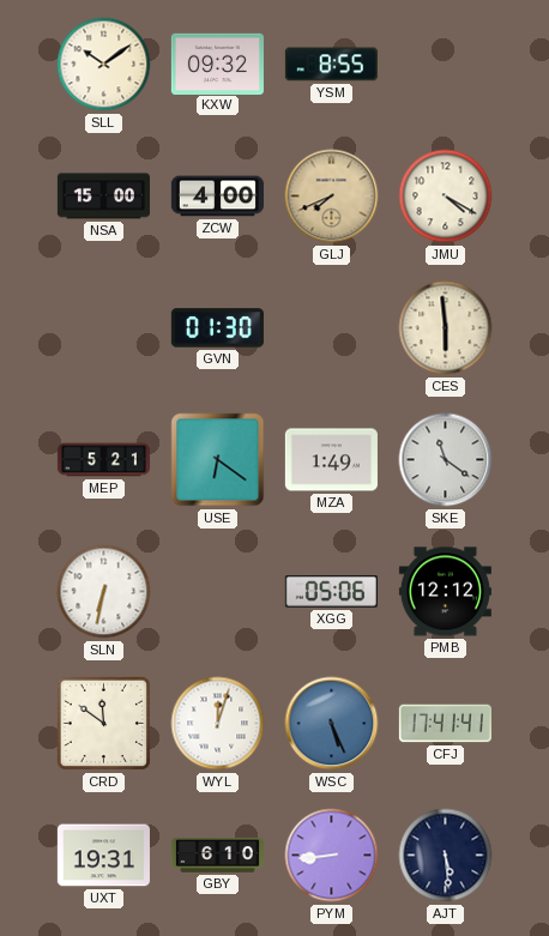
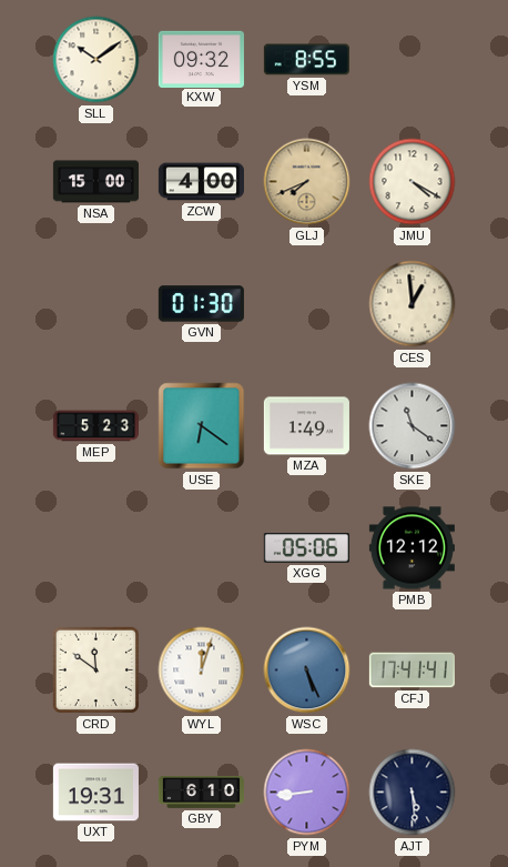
CES: 5:59 -> 12:59
MEP: 5:21 -> 5:23
SLN: 6:32 -> none
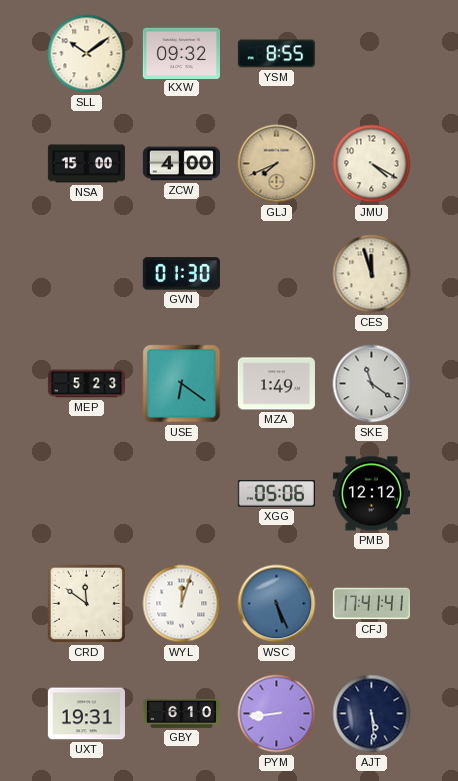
CES: 12:59 -> 11:57
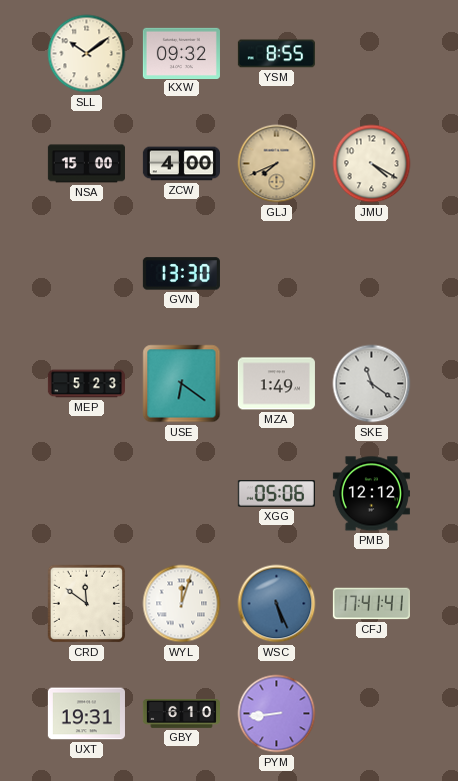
GVN: 01:30 -> 13:30
CES: 11:57 -> none
AJT: 5:29 -> none
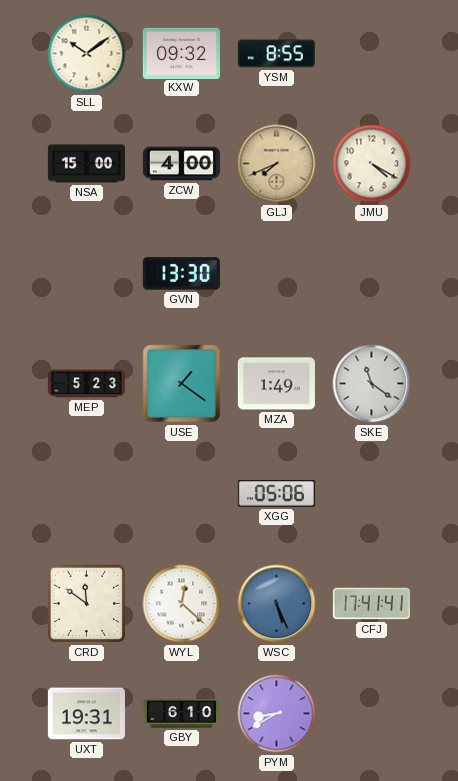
USE: 6:21 -> 1:21
PMB: 12:12 -> none
WYL: 12:03 -> 12:22
PYM: 8:44 -> 8:40
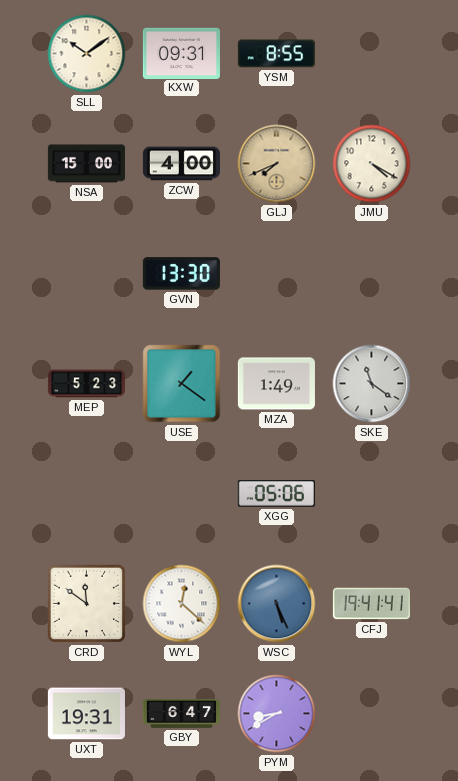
KXW: 09:32 -> 09:31
CFJ: 17:41 -> 19:41
GBY: 6:10 -> 6:47
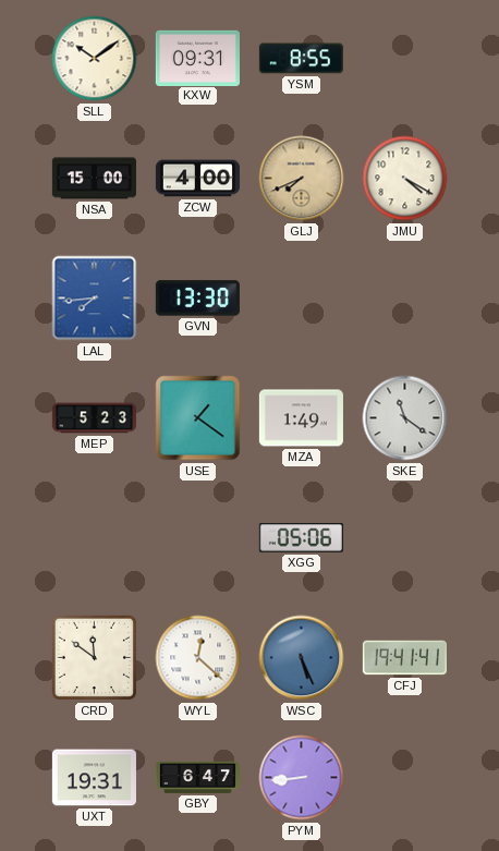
LAL: none -> 7:44
PYM: 8:40 -> 8:44
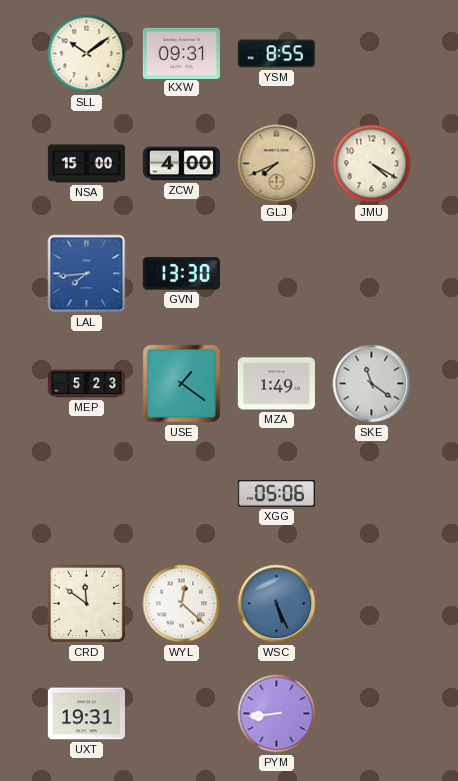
CFJ: 19:41 -> none
GBY: 6:47 -> none
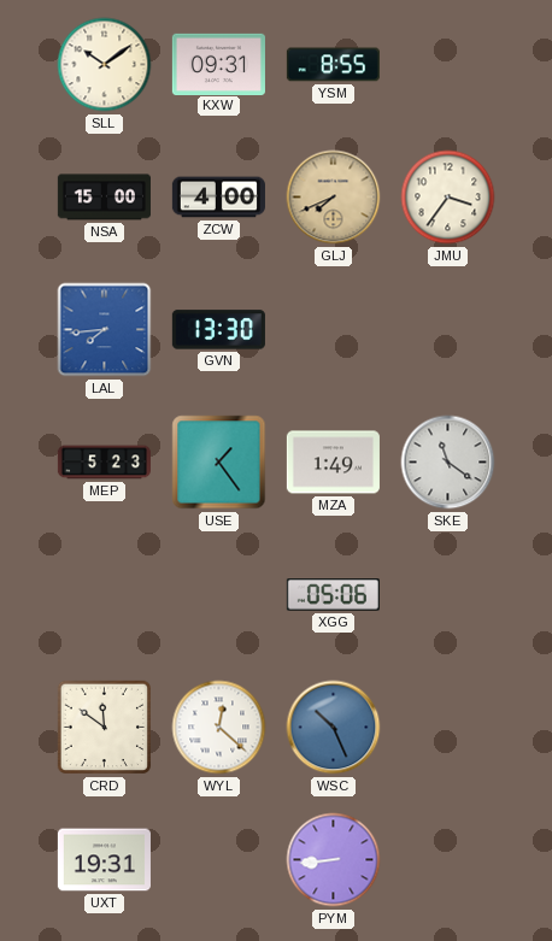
JMU: 4:20 -> 3:36
USE: 1:21 -> 1:24
WSC: 5:26 -> 10:26
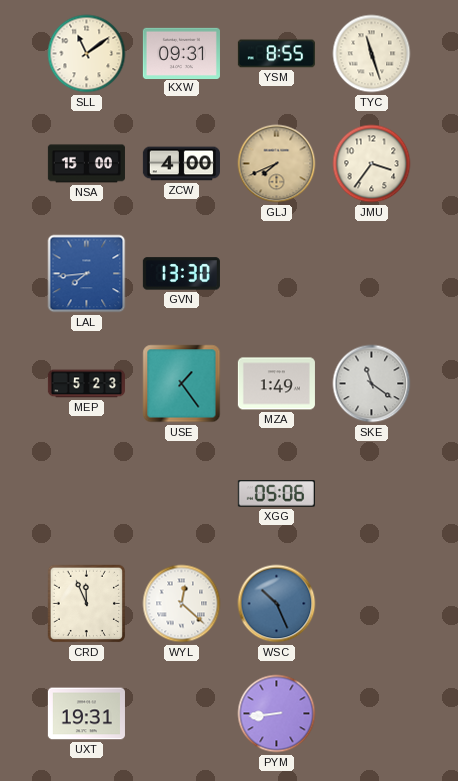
SLL: 10:09 -> 11:09
TYC: none -> 11:27
CRD: 11:51 -> 11:56
